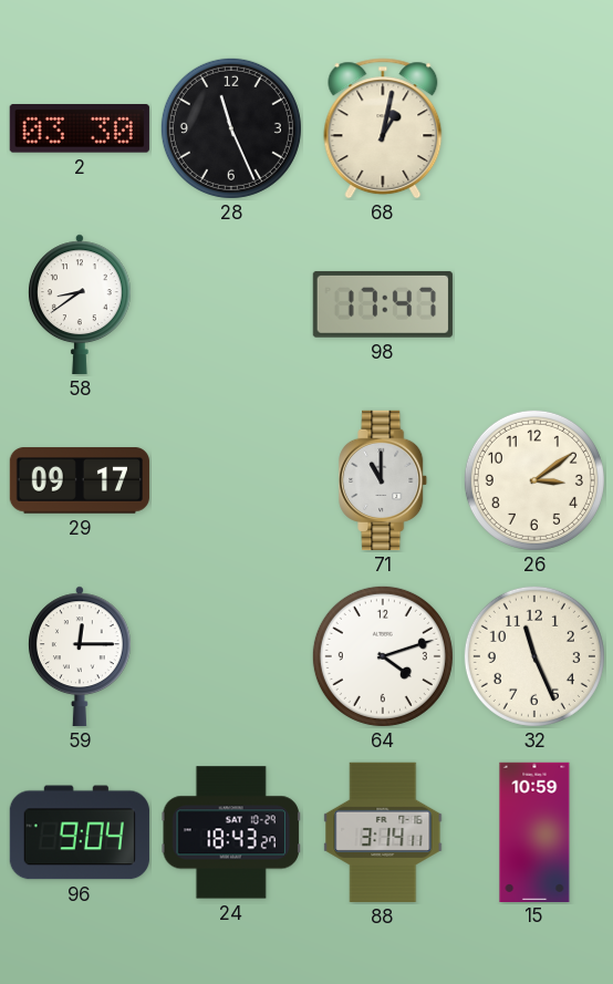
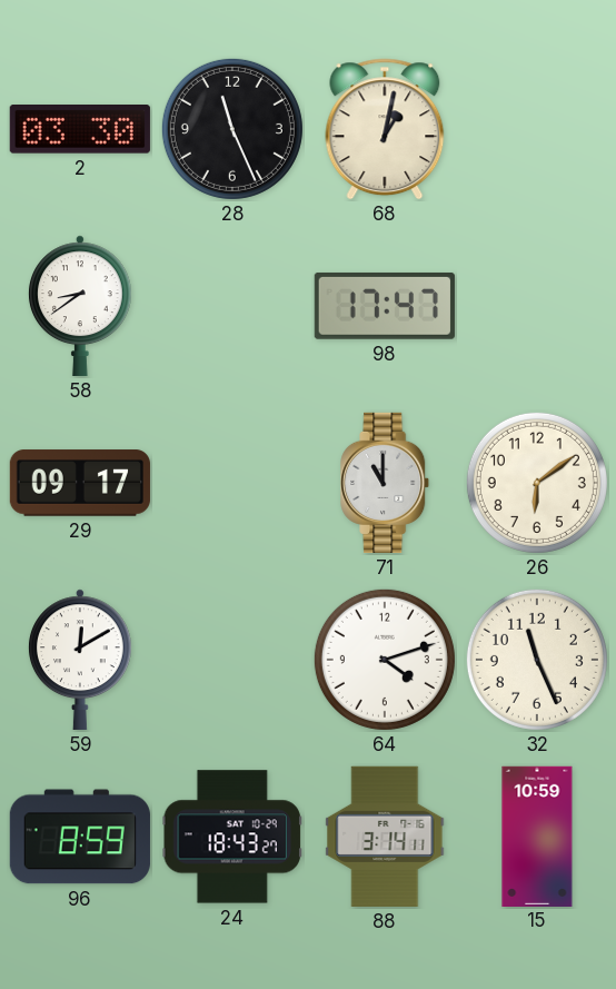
26: 3:09 -> 6:09
59: 12:15 -> 12:10
96: 9:04 -> 8:59
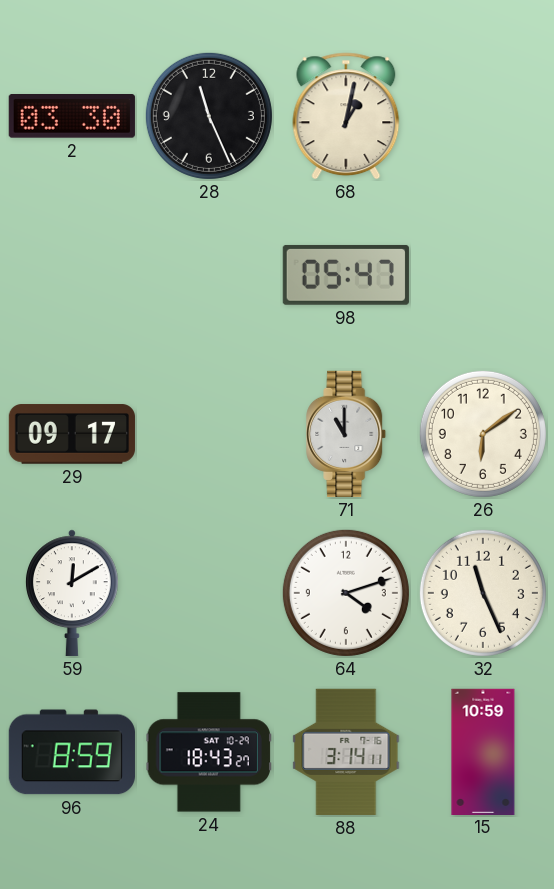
58: 8:39 -> none
98: 17:47 -> 05:47
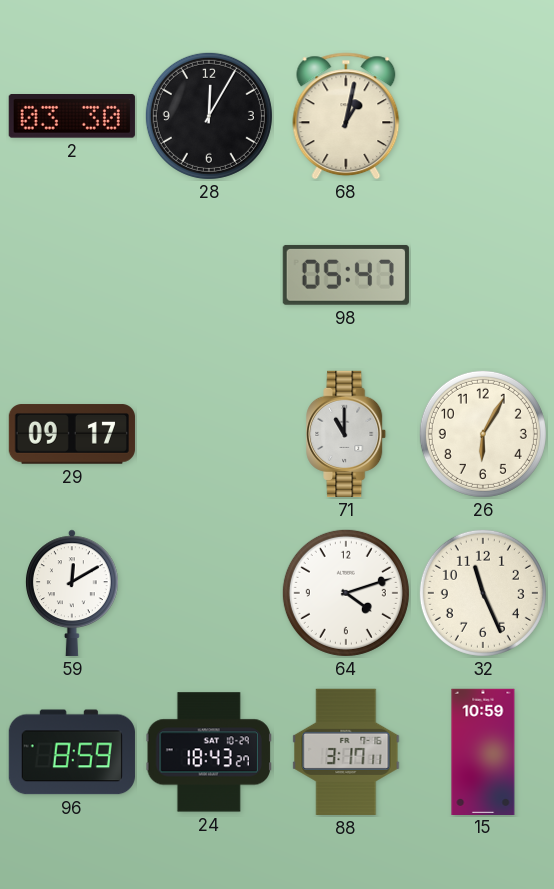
28: 11:26 -> 12:05
26: 6:09 -> 6:05
88: 3:14 -> 3:17
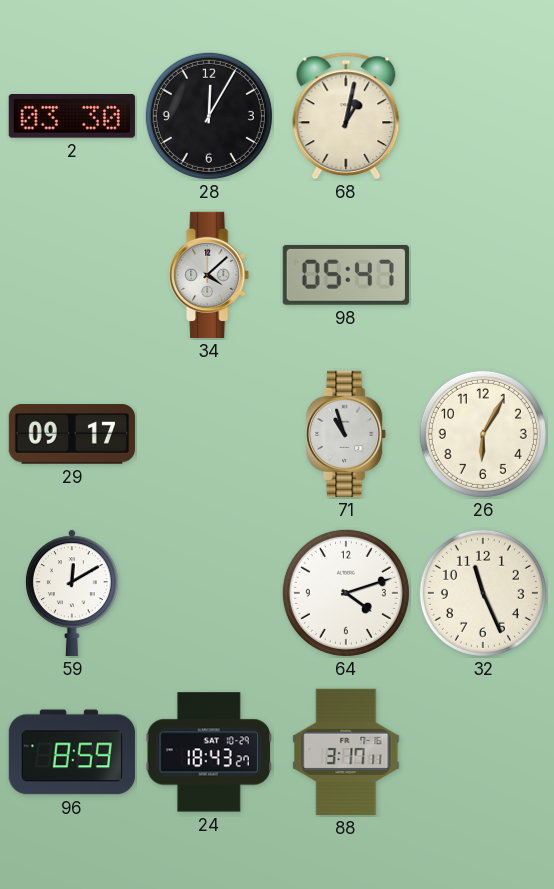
34: none -> 4:08
71: 11:00 -> 10:57
15: 10:59 -> none
